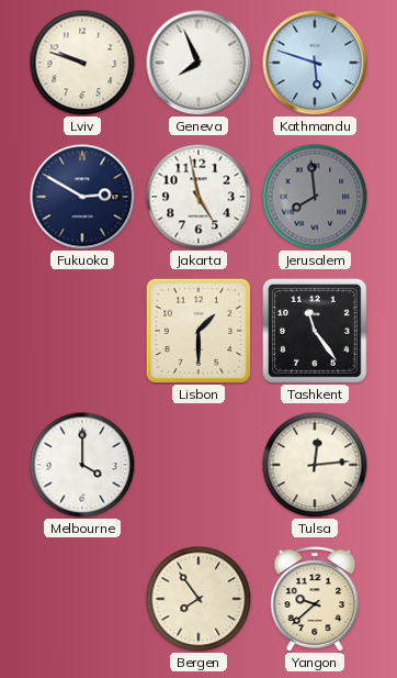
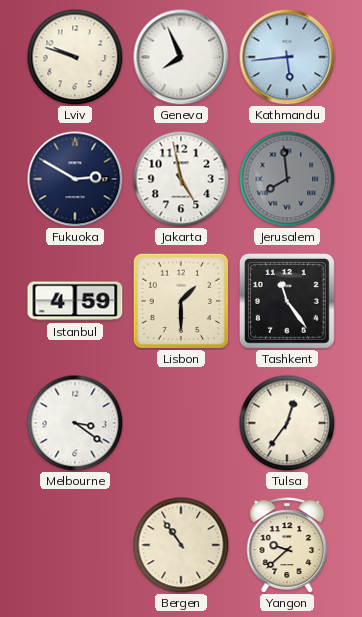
Kathmandu: 5:48 -> 5:44
Istanbul: none -> 4:59
Melbourne: 4:00 -> 3:21
Tulsa: 12:14 -> 12:36
Bergen: 7:54 -> 10:54
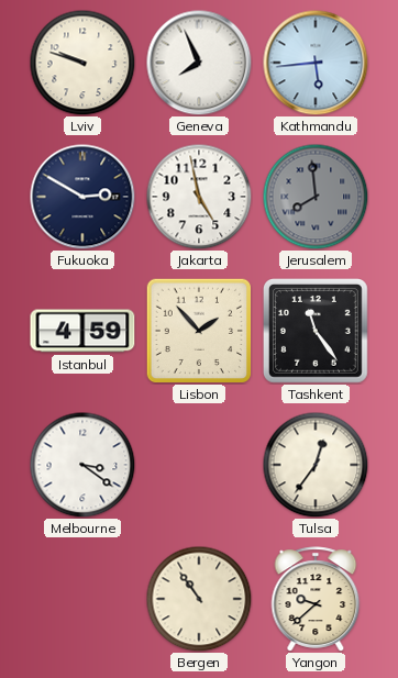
Lisbon: 1:30 -> 1:53
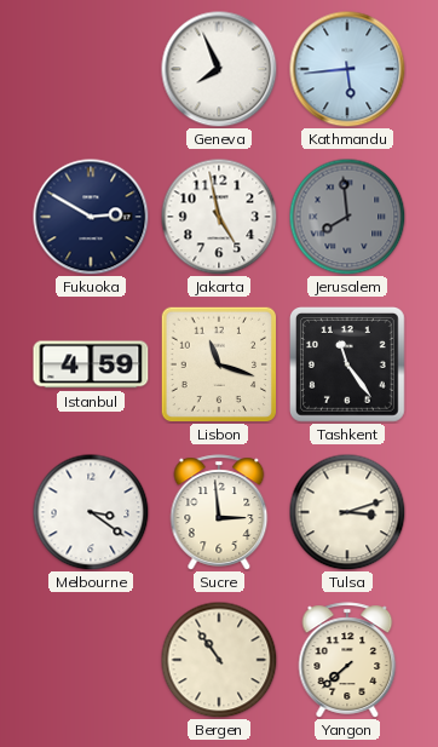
Lviv: 9:48 -> none
Lisbon: 1:53 -> 11:18
Sucre: none -> 2:59
Tulsa: 12:36 -> 3:12
Yangon: 9:38 -> 7:38
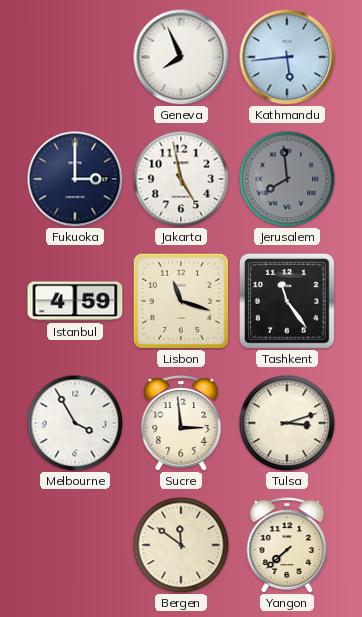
Fukuoka: 2:50 -> 3:00
Melbourne: 3:21 -> 3:55
Bergen: 10:54 -> 11:51
